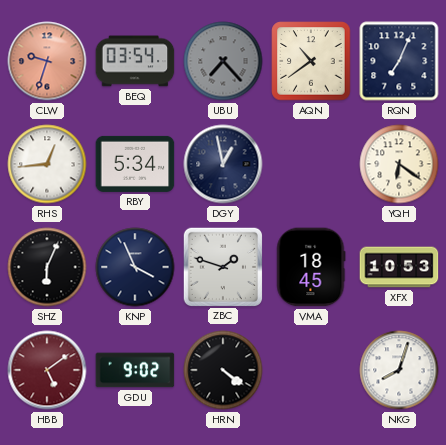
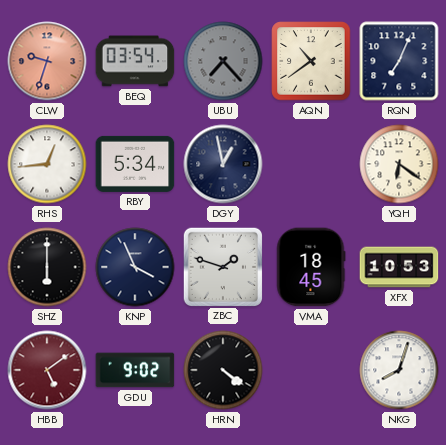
SHZ: 6:04 -> 6:00
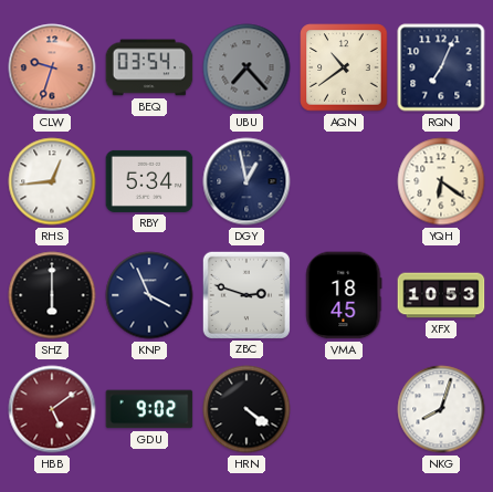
ZBC: 1:48 -> 2:48
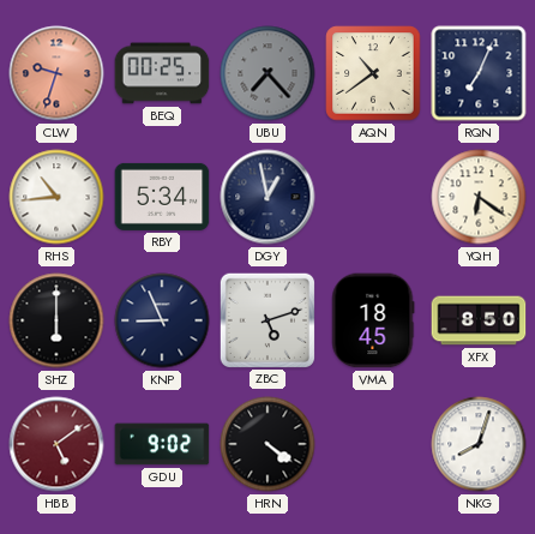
BEQ: 03:54 -> 00:25
RHS: 12:44 -> 10:44
KNP: 3:56 -> 8:56
ZBC: 2:48 -> 5:12
XFX: 10:53 -> 8:50
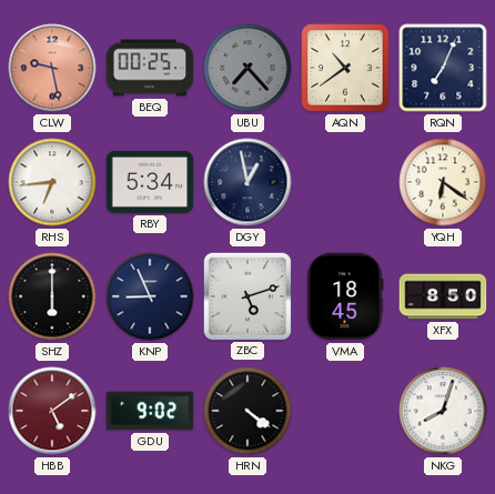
CLW: 9:33 -> 9:28
RHS: 10:44 -> 6:44
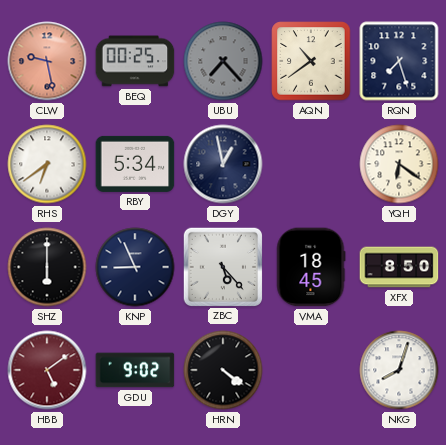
RQN: 7:04 -> 7:27
RHS: 6:44 -> 6:39
ZBC: 5:12 -> 5:23
